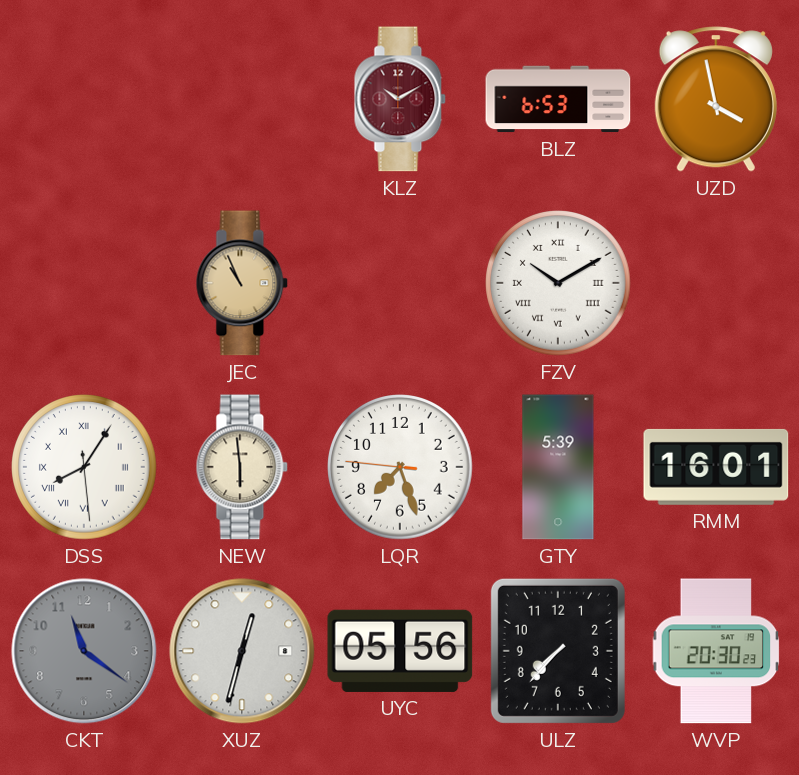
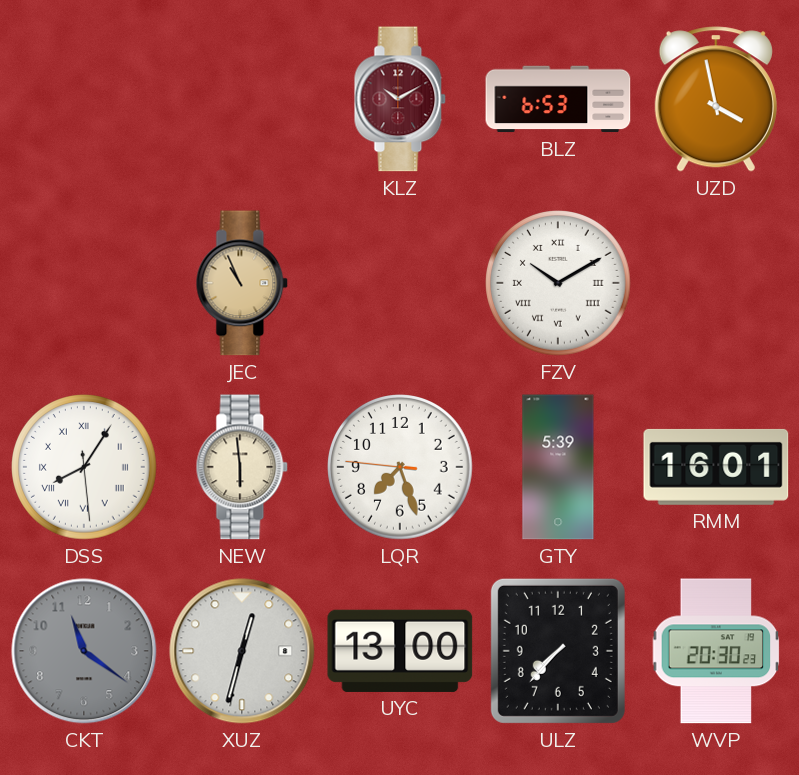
UYC: 05:56 -> 13:00
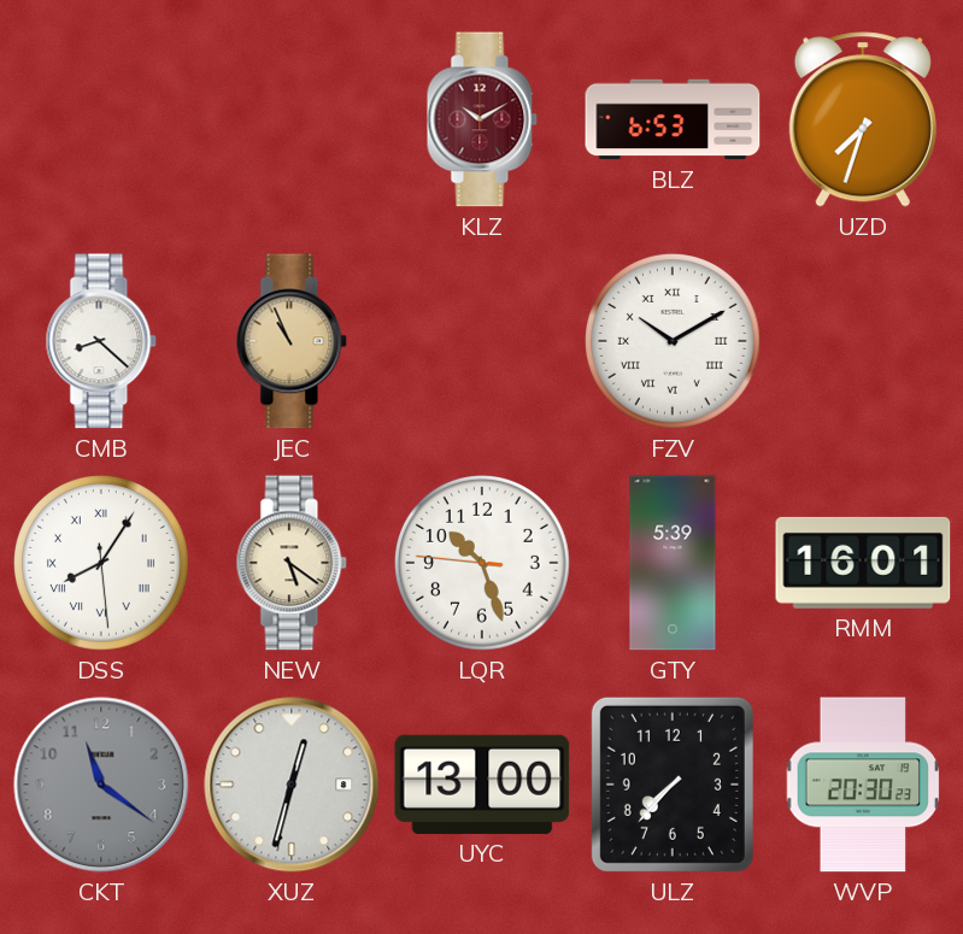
UZD: 3:58 -> 7:33
CMB: none -> 8:22
NEW: 5:59 -> 5:21
LQR: 7:26 -> 10:26
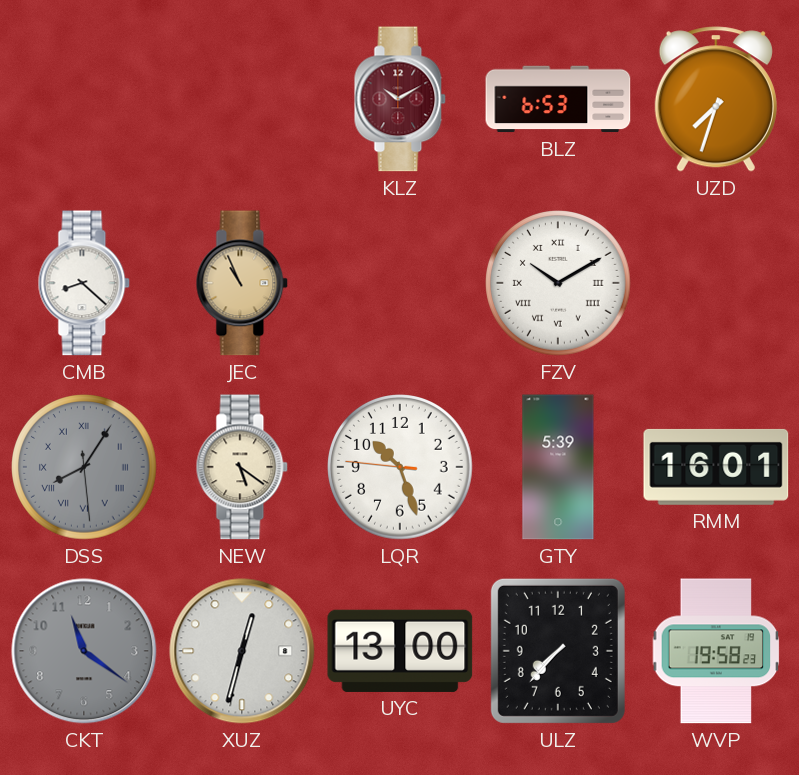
DSS dial: white -> grey
WVP: 20:30 -> 19:58
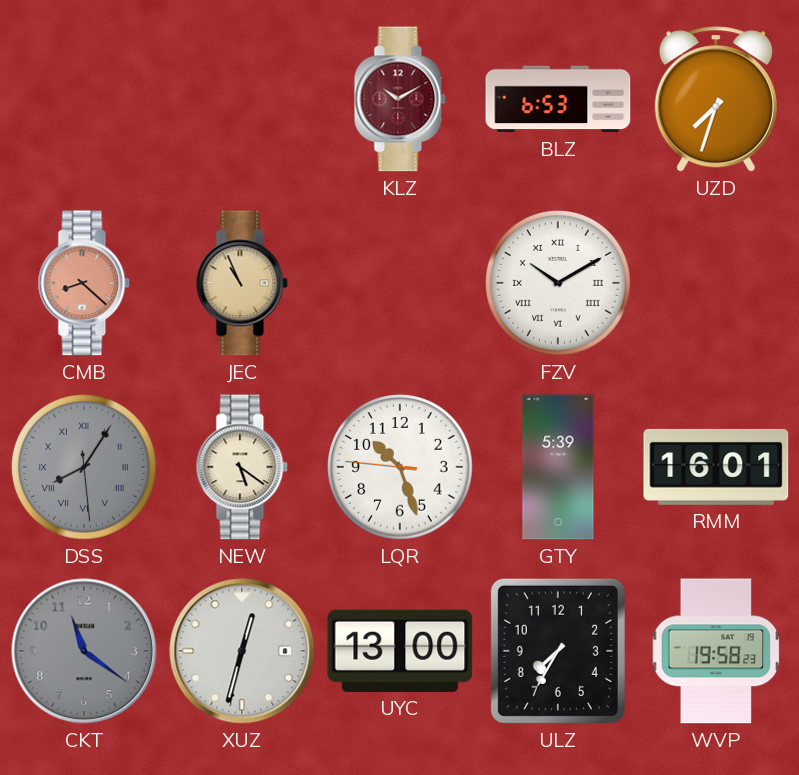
CMB dial: white -> salmon
ULZ: 7:37 -> 7:35
